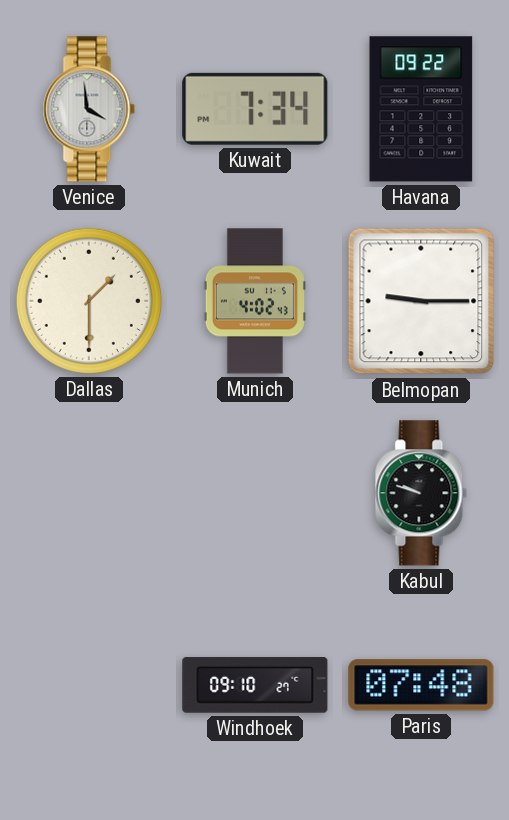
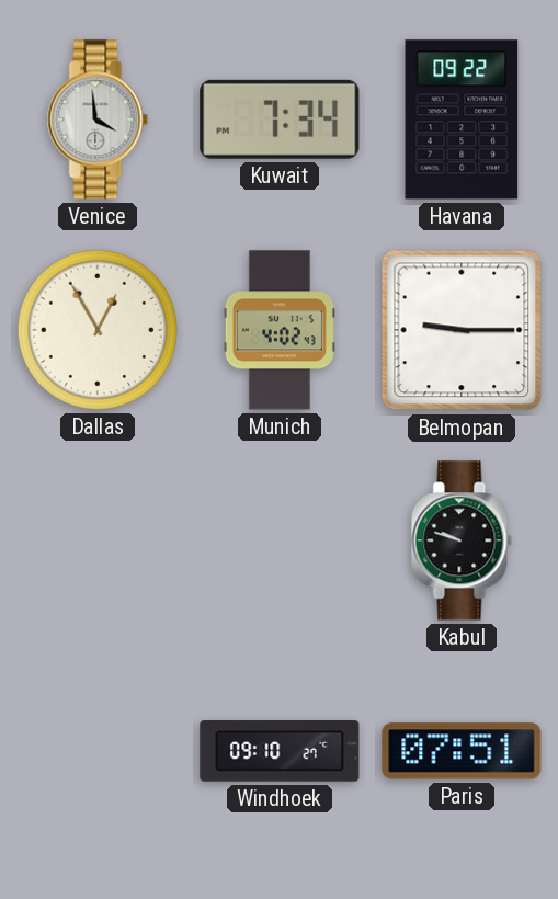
Dallas: 1:30 -> 12:55
Paris: 07:48 -> 07:51
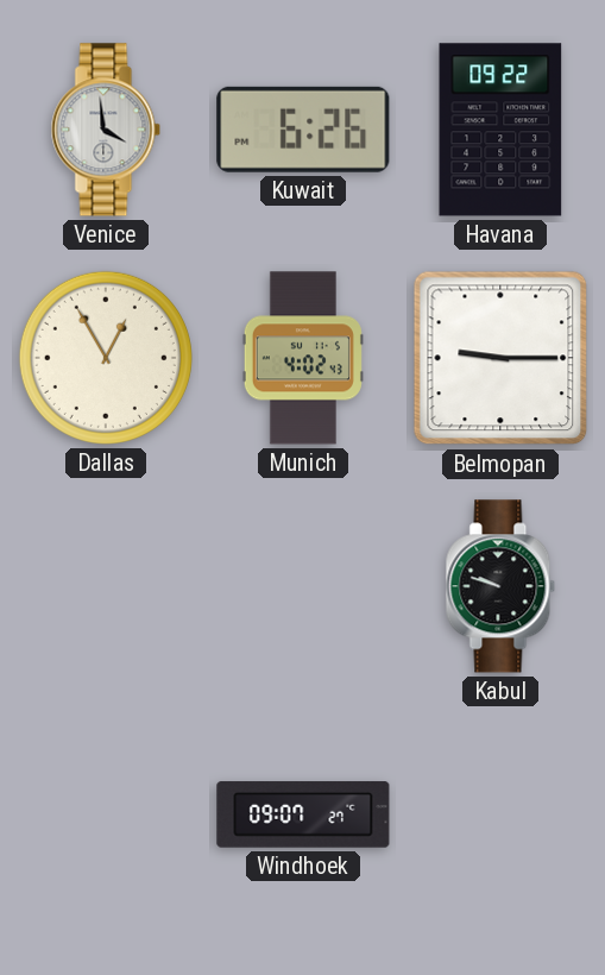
Kuwait: 7:34 -> 6:26
Windhoek: 09:10 -> 09:07
Paris: 07:51 -> none
